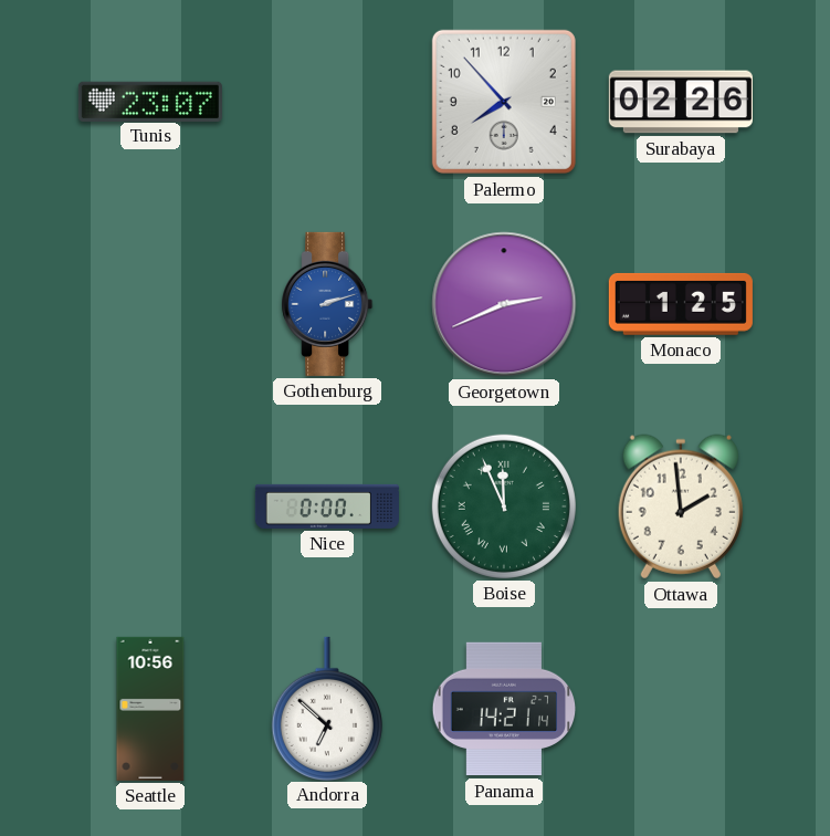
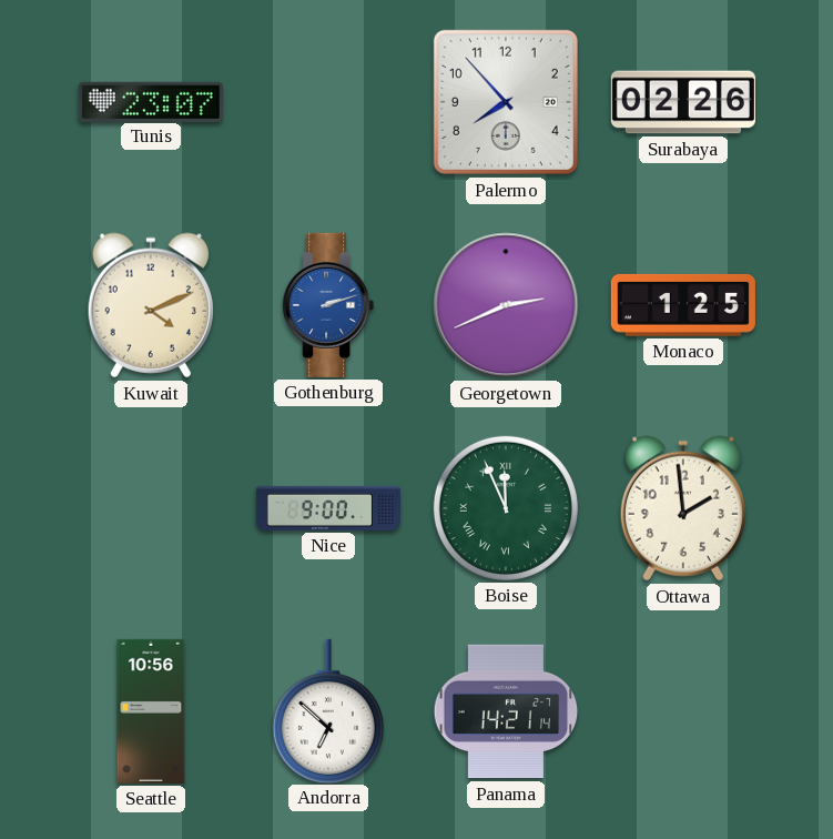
Kuwait: none -> 4:11
Nice: 0:00 -> 9:00
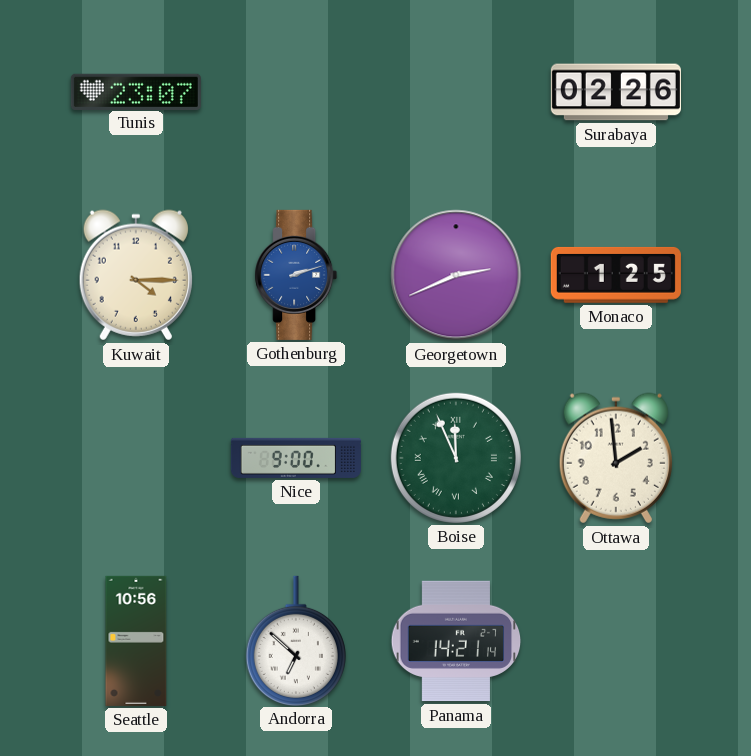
Palermo: 7:53 -> none
Kuwait: 4:11 -> 4:15
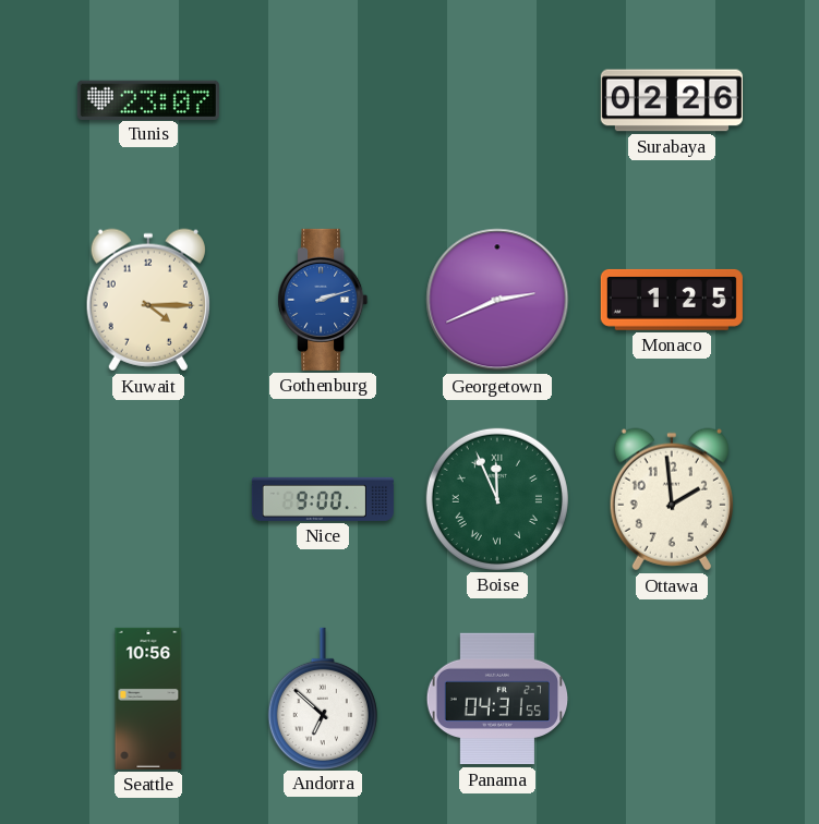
Panama: 14:21 -> 04:31
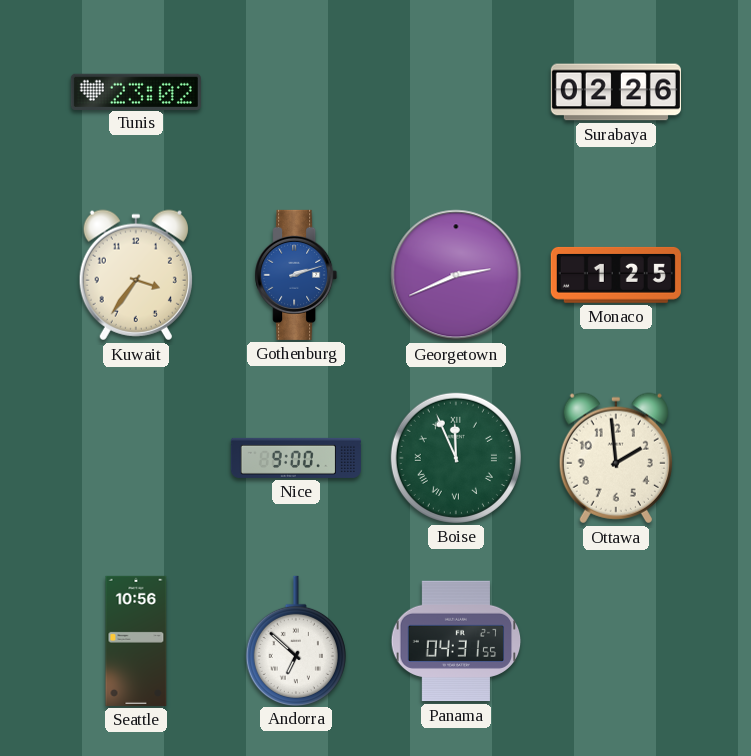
Tunis: 23:07 -> 23:02
Kuwait: 4:15 -> 3:36
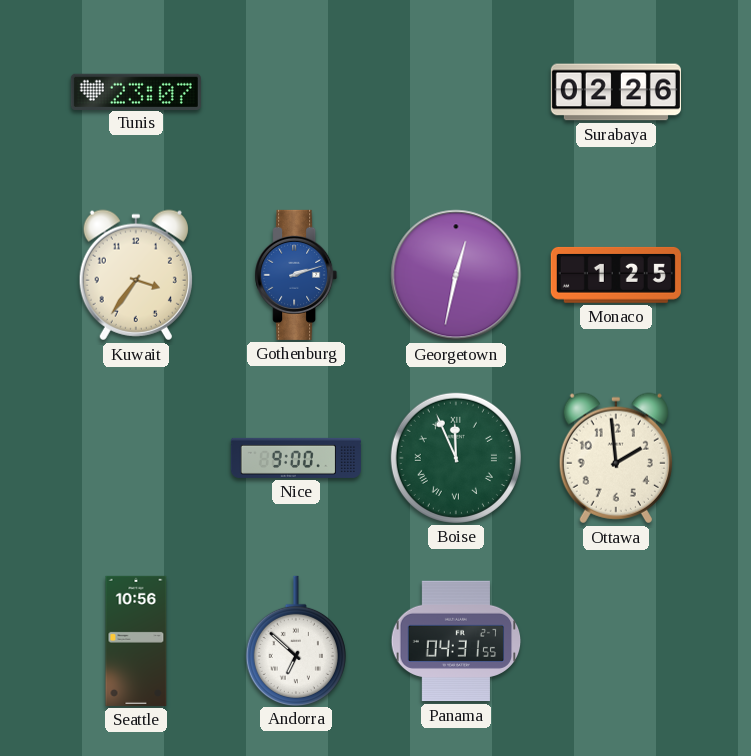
Tunis: 23:02 -> 23:07
Georgetown: 2:41 -> 12:32
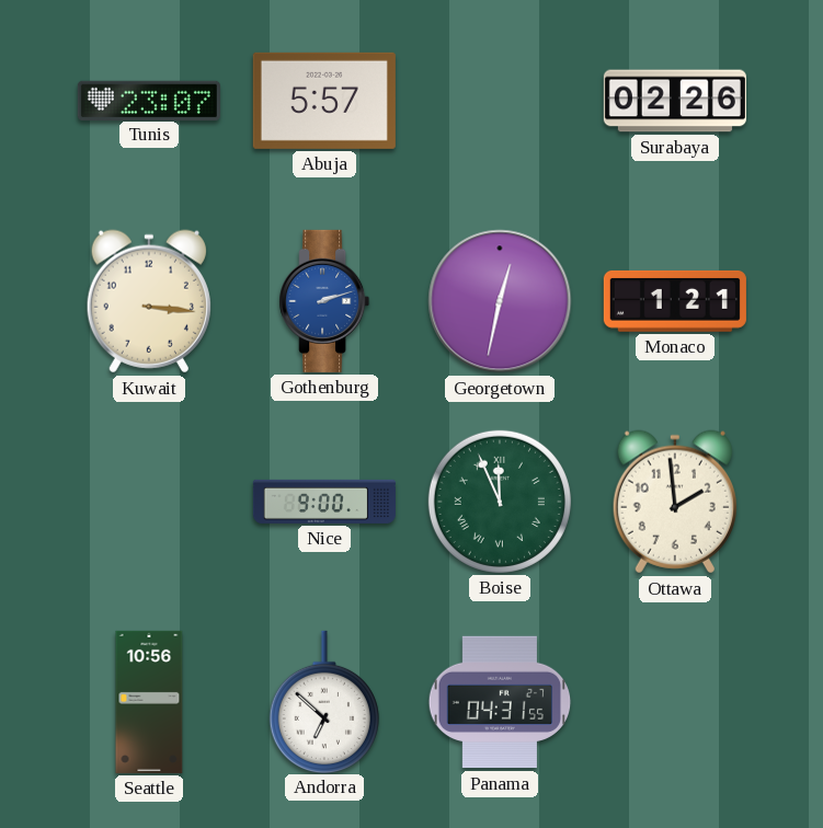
Abuja: none -> 5:57
Kuwait: 3:36 -> 3:16
Monaco: 1:25 -> 1:21
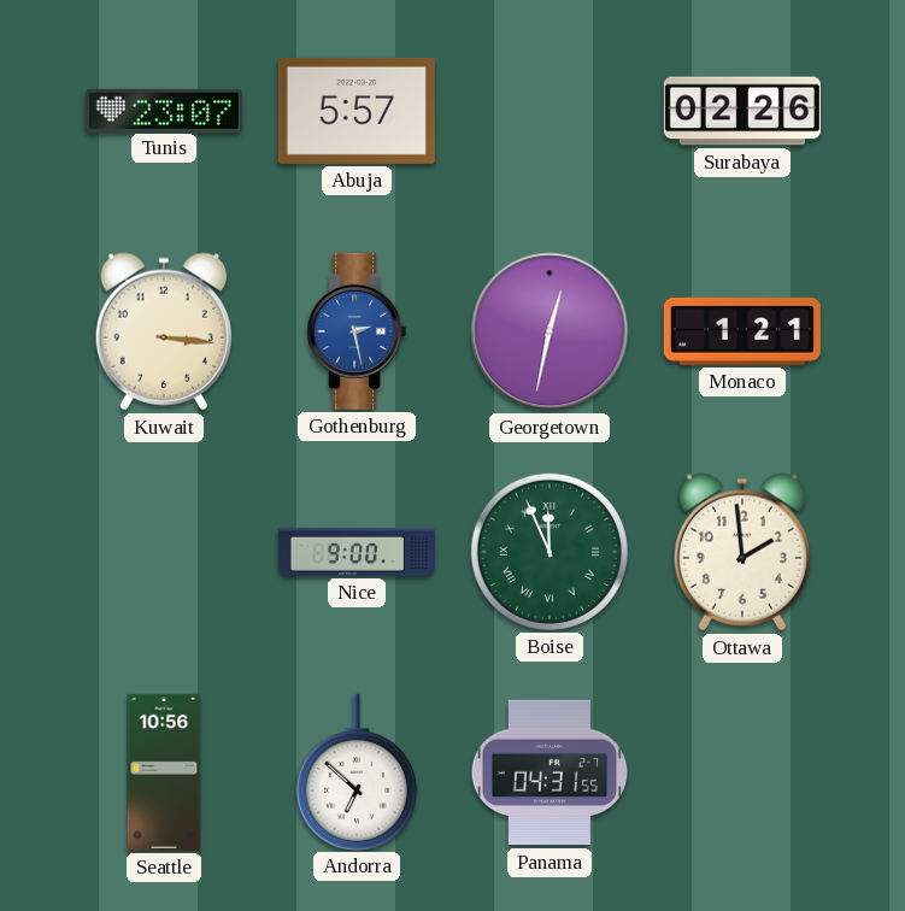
Gothenburg: 2:12 -> 2:28
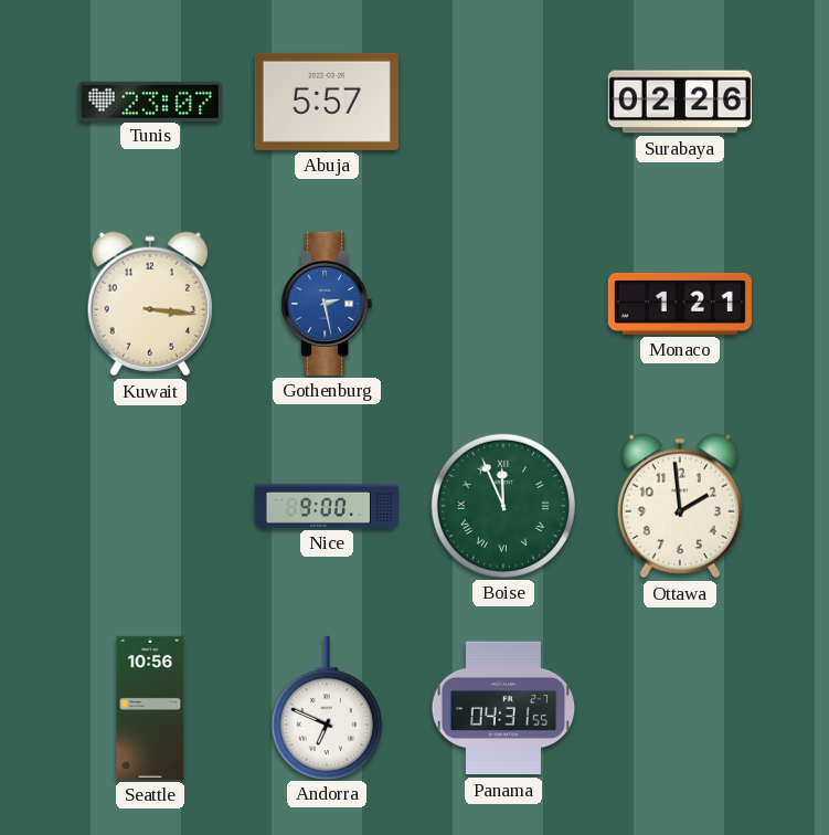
Georgetown: 12:32 -> none
Andorra: 6:52 -> 6:49
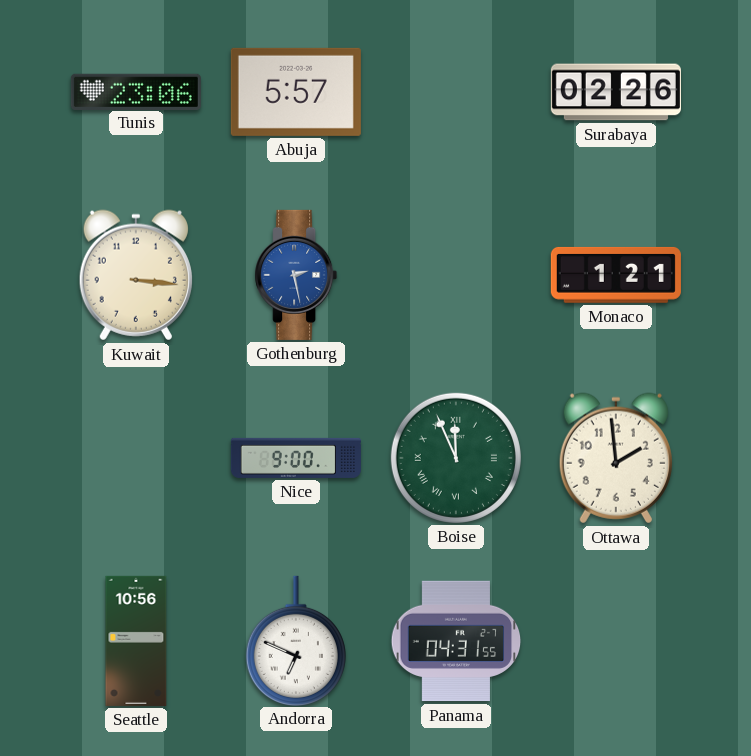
Tunis: 23:07 -> 23:06
